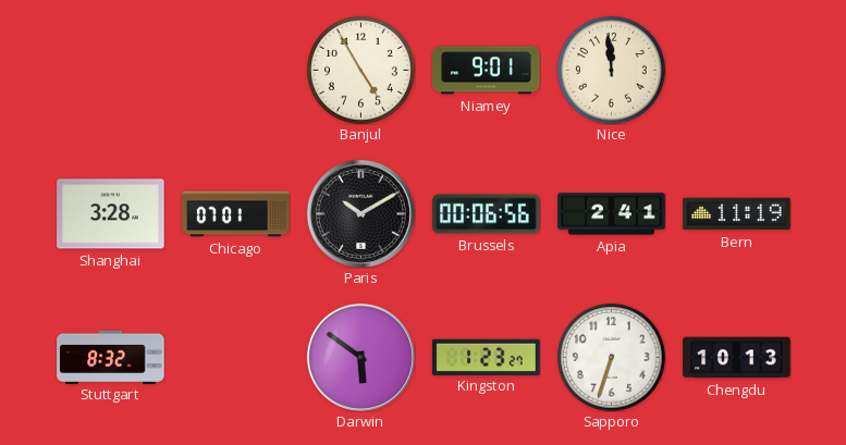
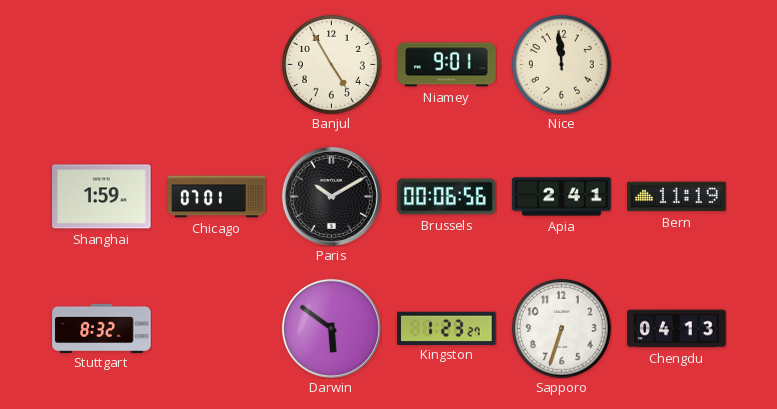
Shanghai: 3:28 -> 1:59
Chengdu: 10:13 -> 04:13
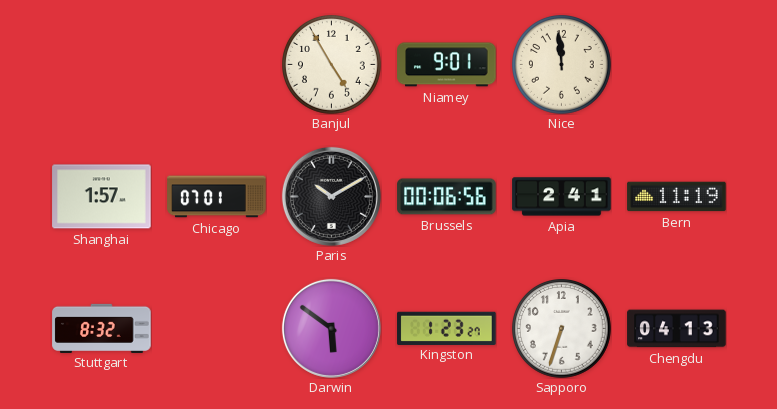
Shanghai: 1:59 -> 1:57
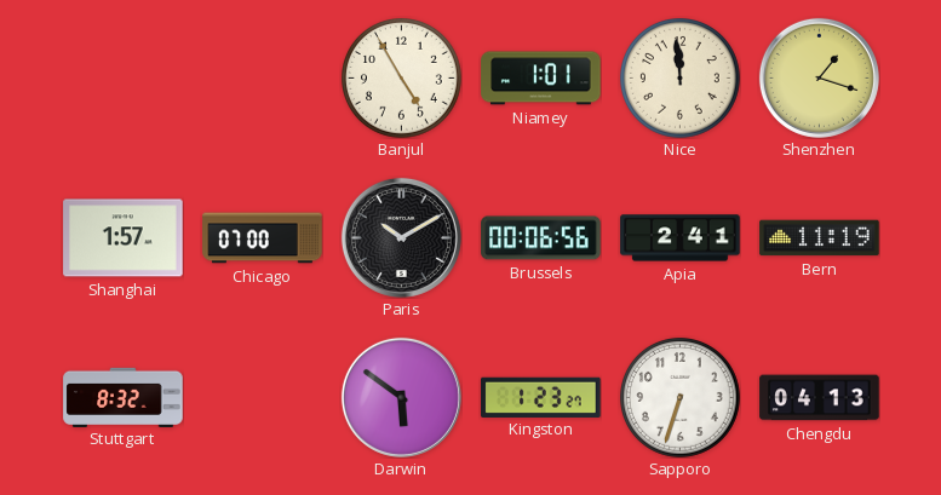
Niamey: 9:01 -> 1:01
Shenzhen: none -> 1:18
Chicago: 07:01 -> 07:00
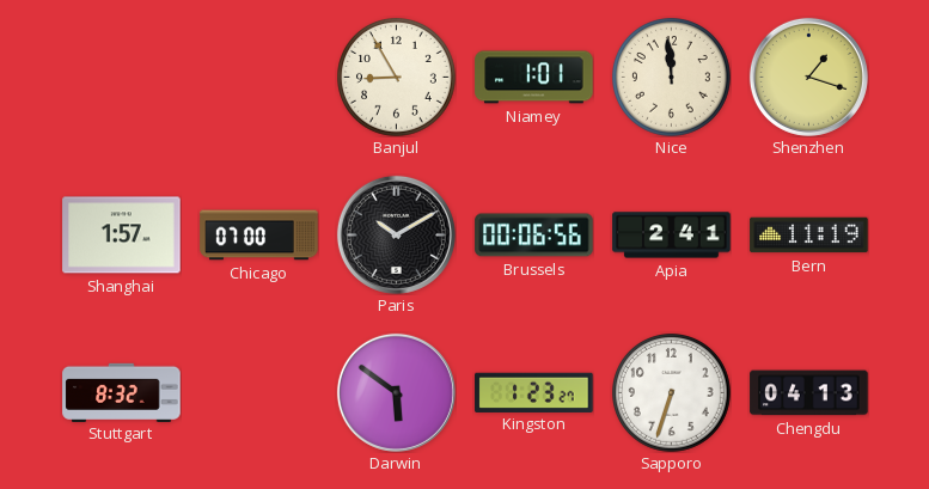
Banjul: 4:55 -> 8:55
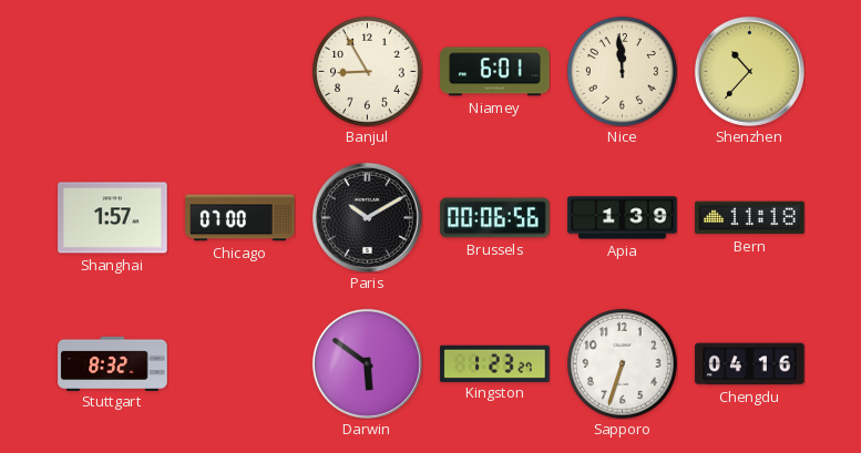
Niamey: 1:01 -> 6:01
Shenzhen: 1:18 -> 10:37
Apia: 2:41 -> 1:39
Bern: 11:19 -> 11:18
Chengdu: 04:13 -> 04:16
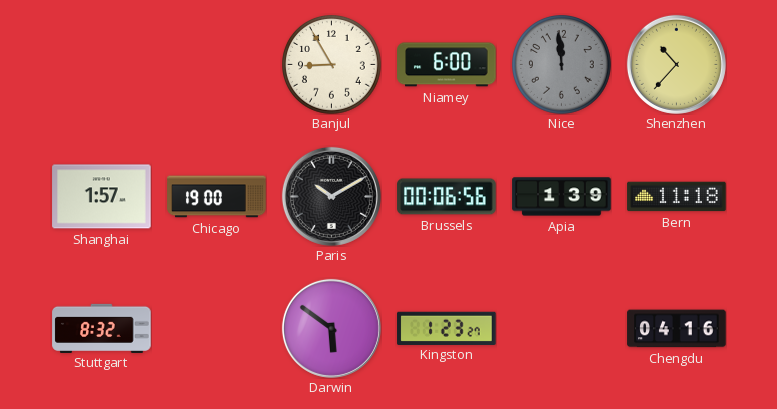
Niamey: 6:01 -> 6:00
Nice dial: cream -> grey
Chicago: 07:00 -> 19:00
Sapporo: 6:33 -> none
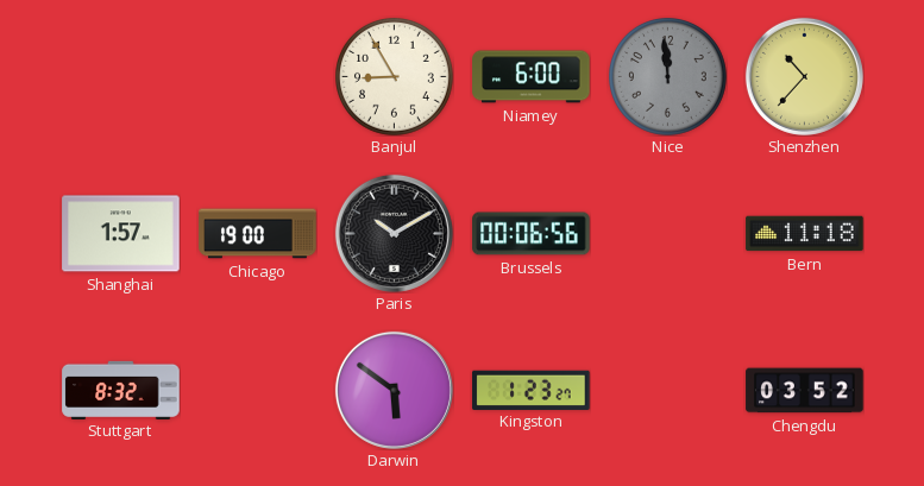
Apia: 1:39 -> none
Chengdu: 04:16 -> 03:52
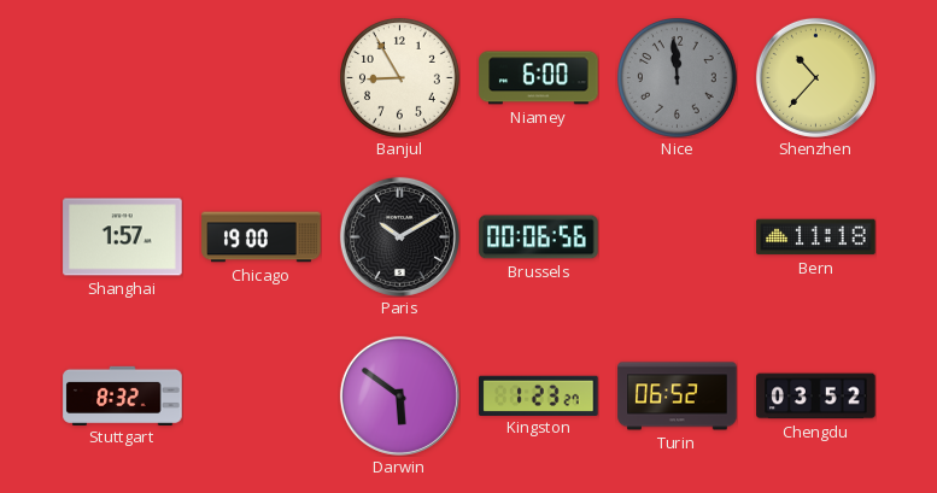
Turin: none -> 06:52
